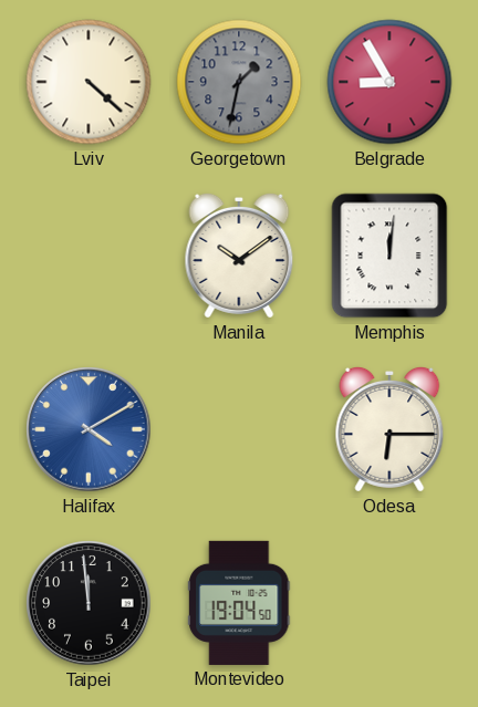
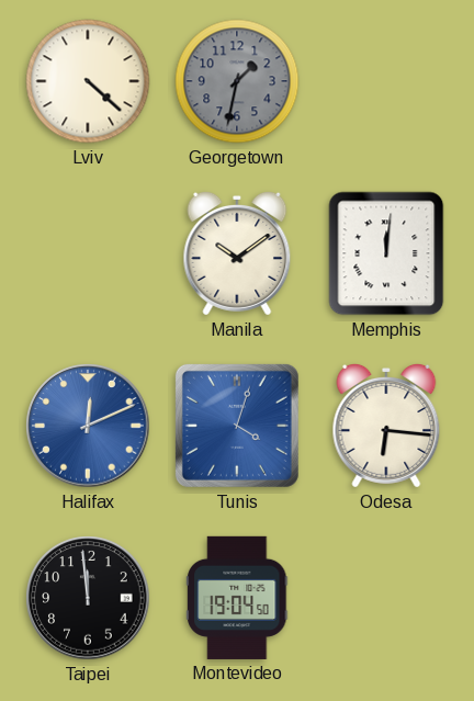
Belgrade: 8:55 -> none
Halifax: 4:10 -> 12:11
Tunis: none -> 4:03
Odesa: 6:15 -> 6:16
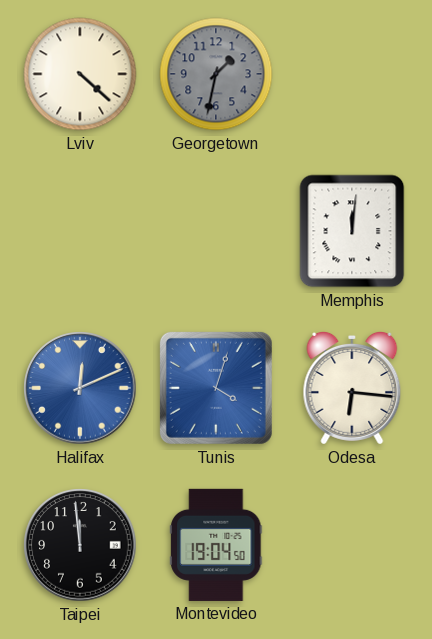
Manila: 10:09 -> none
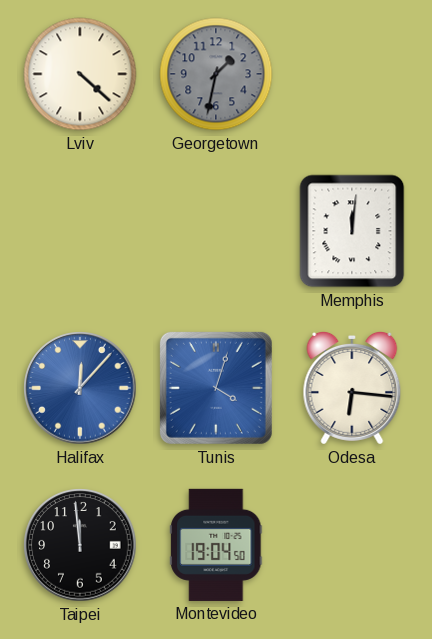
Halifax: 12:11 -> 12:07
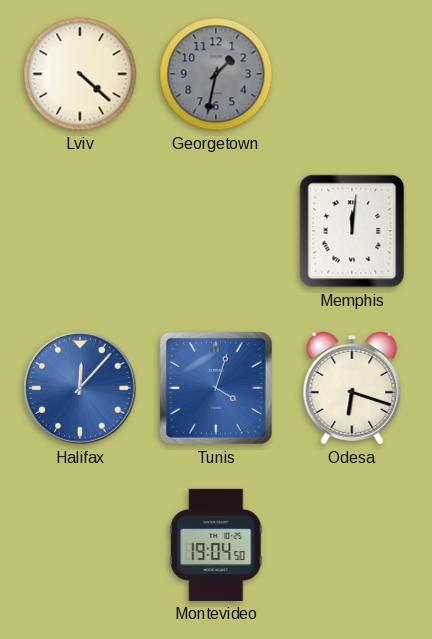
Odesa: 6:16 -> 6:18
Taipei: 11:59 -> none
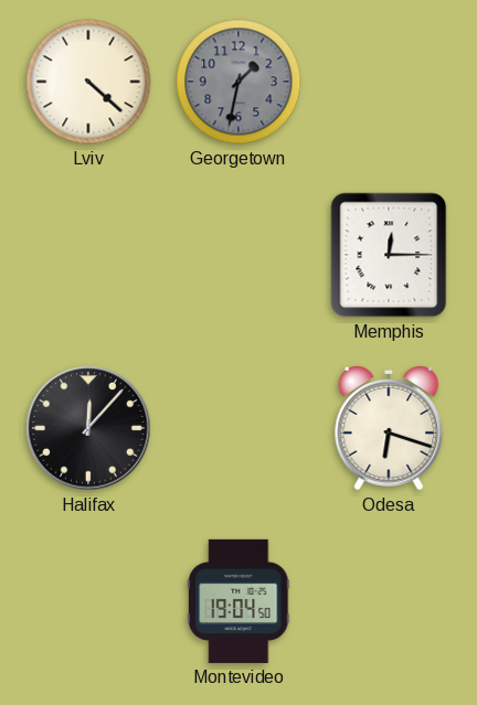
Memphis: 12:01 -> 12:15
Halifax dial: blue -> black
Tunis: 4:03 -> none
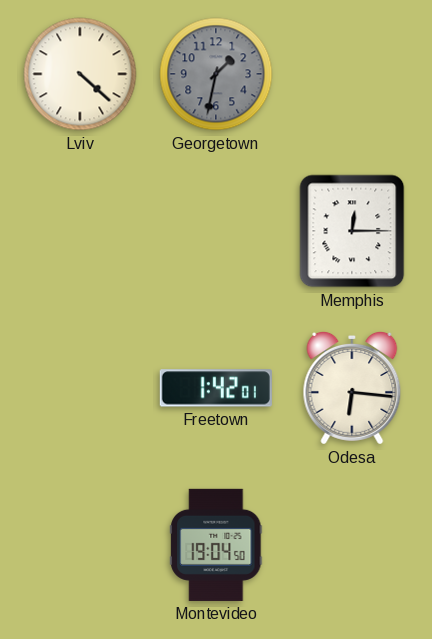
Halifax: 12:07 -> none
Freetown: none -> 1:42
Odesa: 6:18 -> 6:16
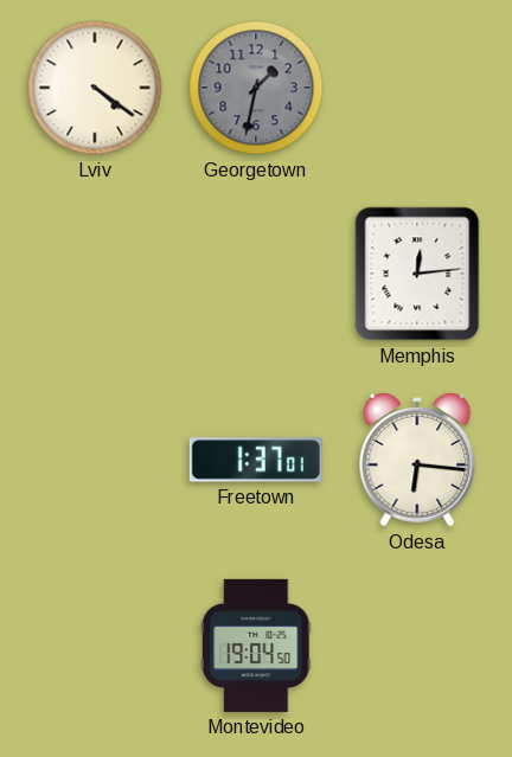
Lviv: 4:22 -> 4:21
Memphis: 12:15 -> 12:14
Freetown: 1:42 -> 1:37
